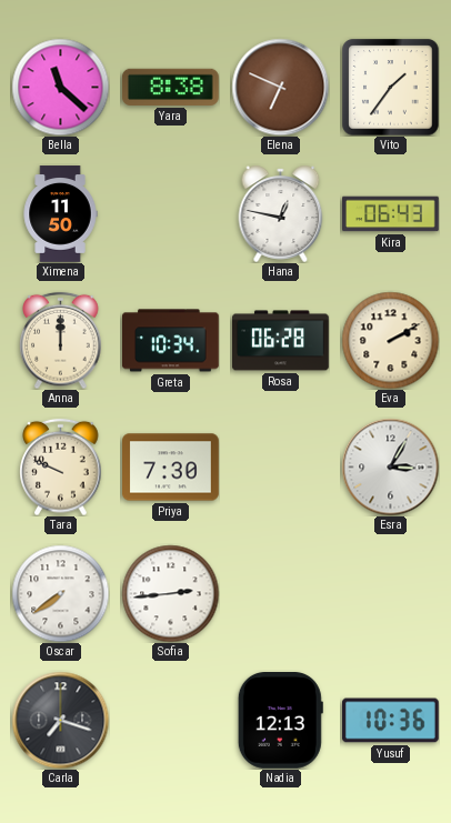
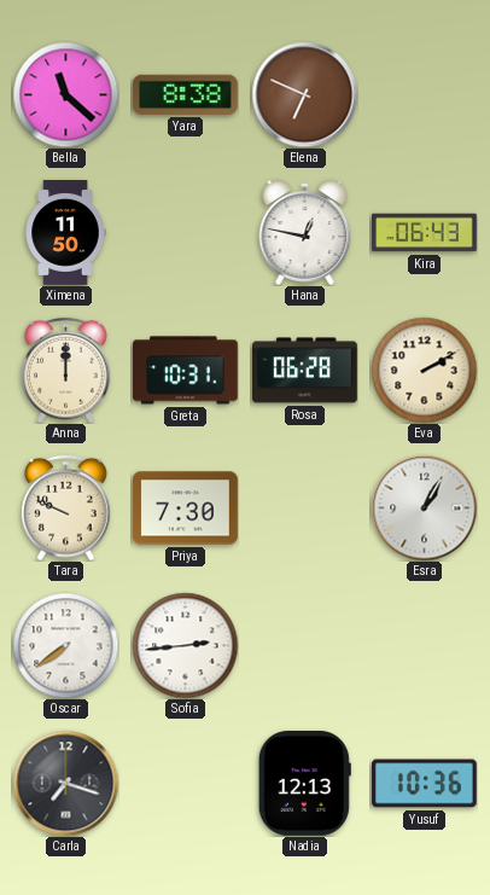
Vito: 1:36 -> none
Greta: 10:34 -> 10:31
Esra: 3:05 -> 1:05
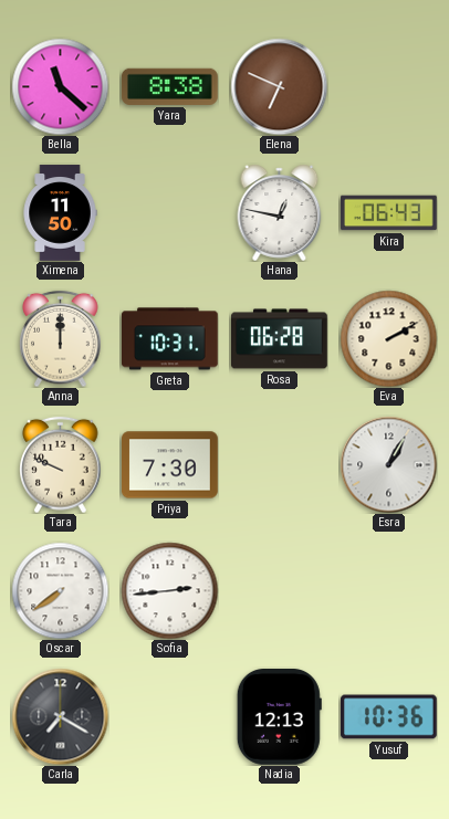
Carla: 7:18 -> 7:20
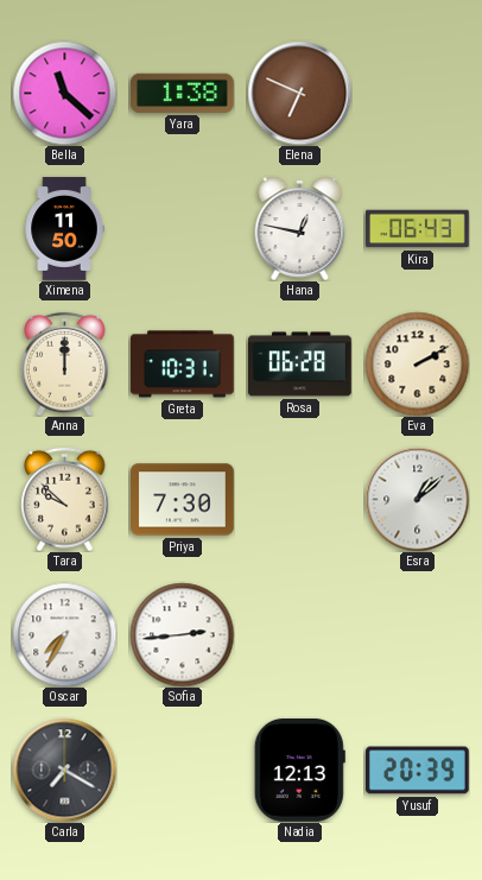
Yara: 8:38 -> 1:38
Tara: 9:49 -> 9:52
Esra: 1:05 -> 1:08
Oscar: 7:39 -> 7:35
Yusuf: 10:36 -> 20:39
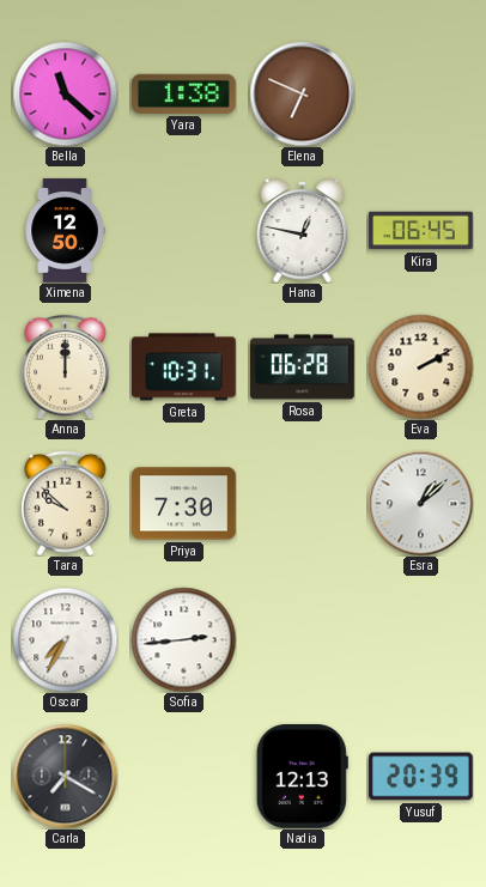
Ximena: 11:50 -> 12:50
Kira: 06:43 -> 06:45
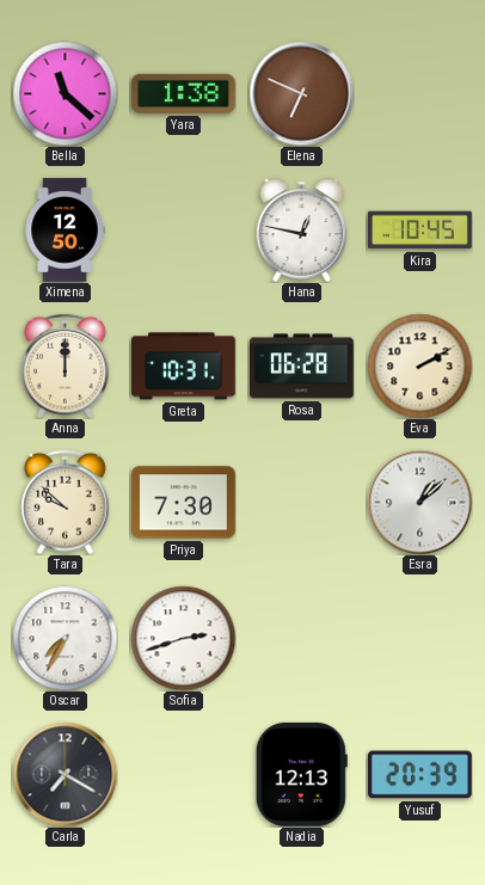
Kira: 06:45 -> 10:45
Sofia: 2:44 -> 2:42
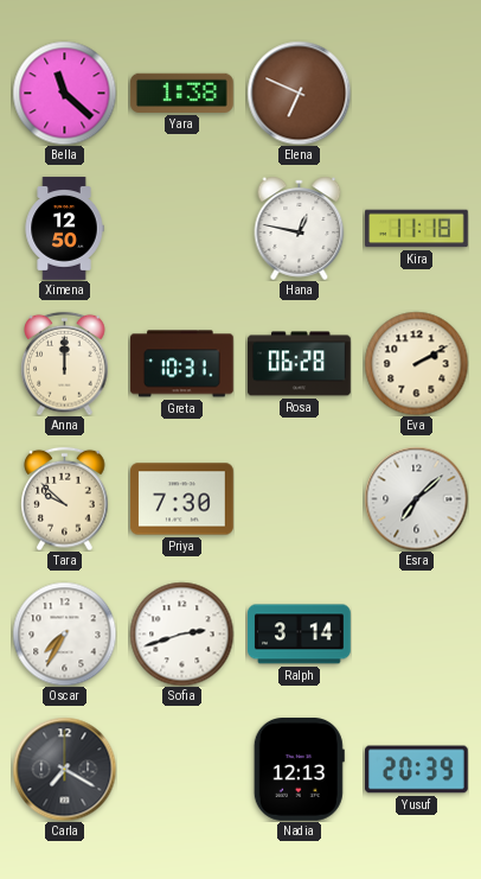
Kira: 10:45 -> 11:18
Esra: 1:08 -> 7:08
Ralph: none -> 3:14
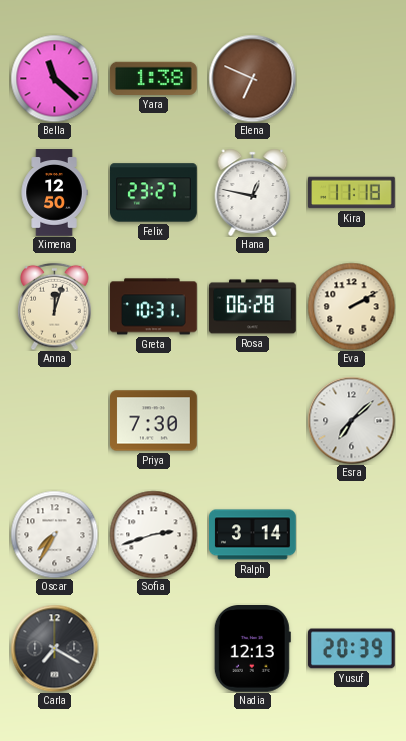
Felix: none -> 23:27
Anna: 12:00 -> 12:03
Tara: 9:52 -> none
